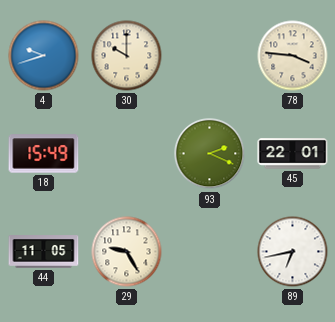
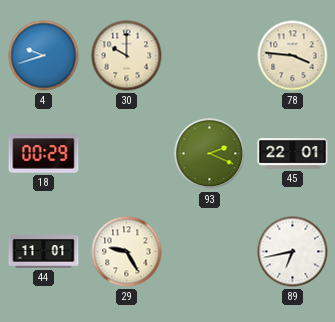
18: 15:49 -> 00:29
44: 11:05 -> 11:01
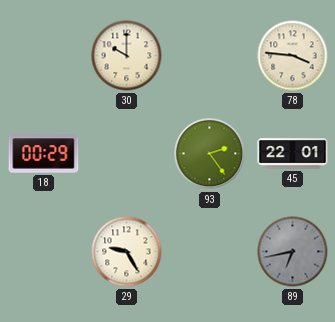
4: 9:42 -> none
93: 2:19 -> 2:24
44: 11:01 -> none
89 dial: white -> grey
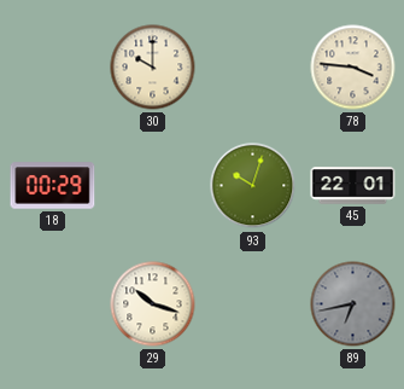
93: 2:24 -> 10:03
29: 9:25 -> 10:18
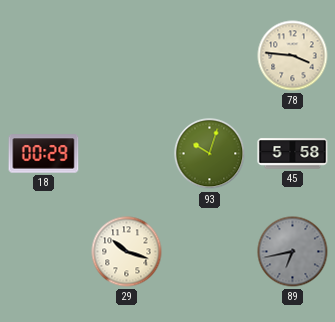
30: 10:00 -> none
45: 22:01 -> 5:58
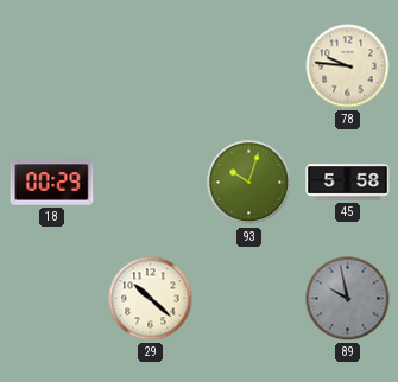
78: 3:46 -> 9:46
29: 10:18 -> 10:22
89: 6:43 -> 9:58
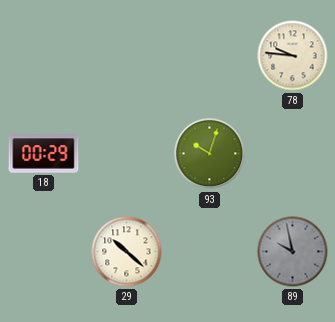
45: 5:58 -> none
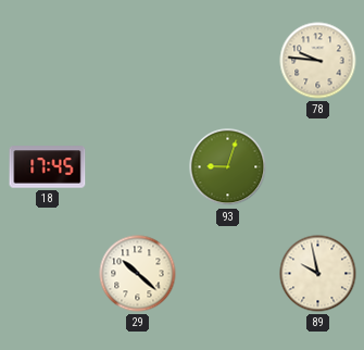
18: 00:29 -> 17:45
93: 10:03 -> 9:03
89 dial: grey -> cream
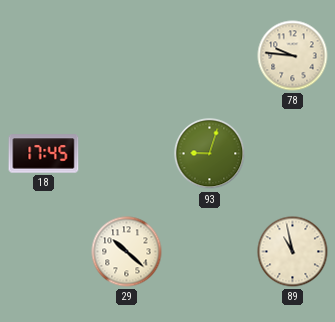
89: 9:58 -> 10:58
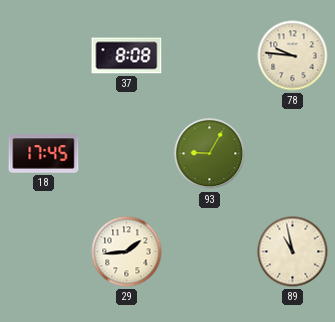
37: none -> 8:08
93: 9:03 -> 9:05
29: 10:22 -> 1:44
